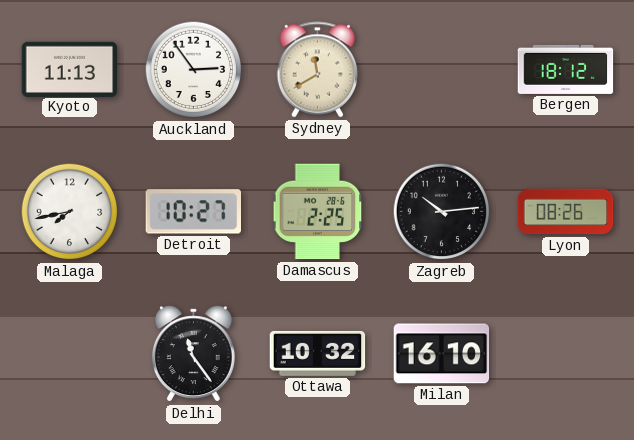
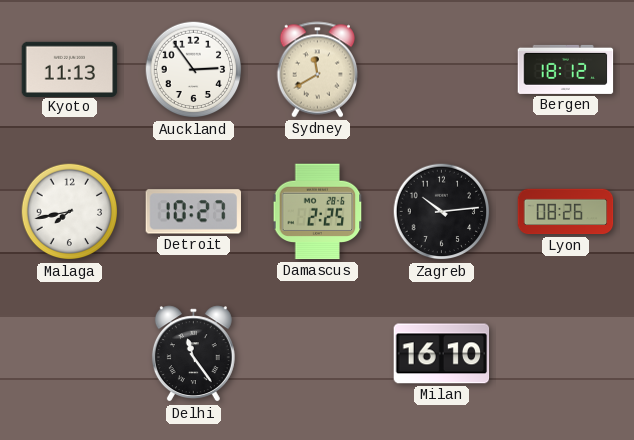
Ottawa: 10:32 -> none
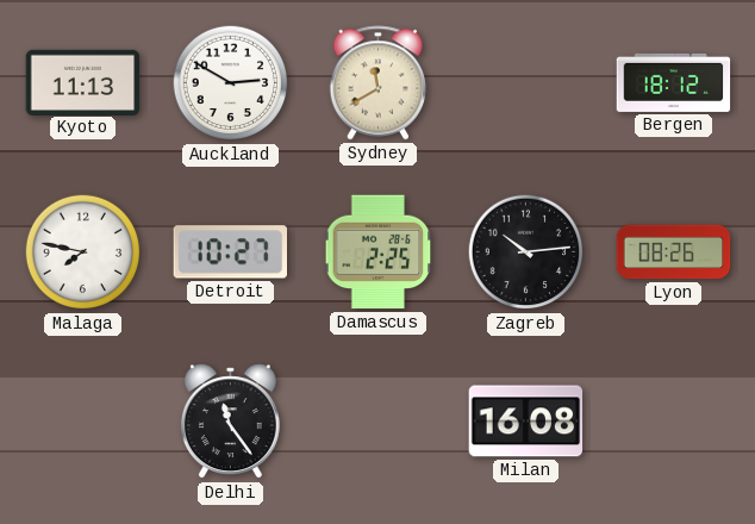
Auckland: 2:54 -> 2:50
Malaga: 7:43 -> 7:47
Milan: 16:10 -> 16:08
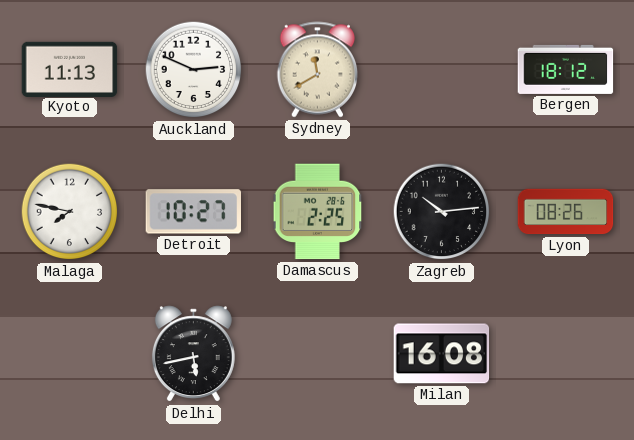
Auckland: 2:50 -> 2:49
Delhi: 11:24 -> 5:43
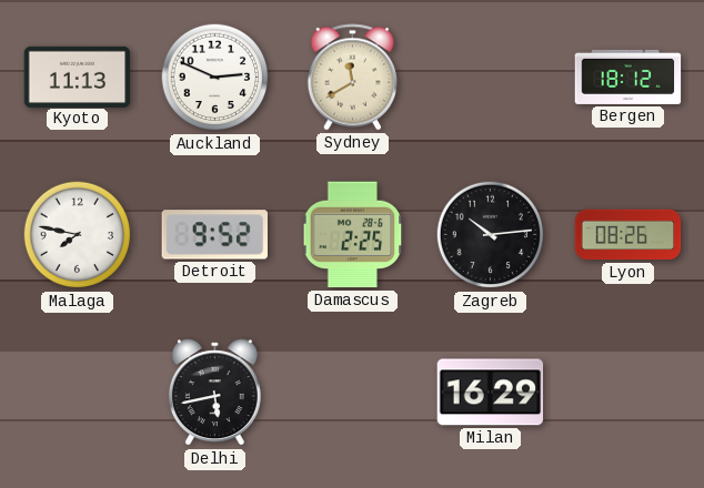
Detroit: 10:27 -> 9:52
Milan: 16:08 -> 16:29
